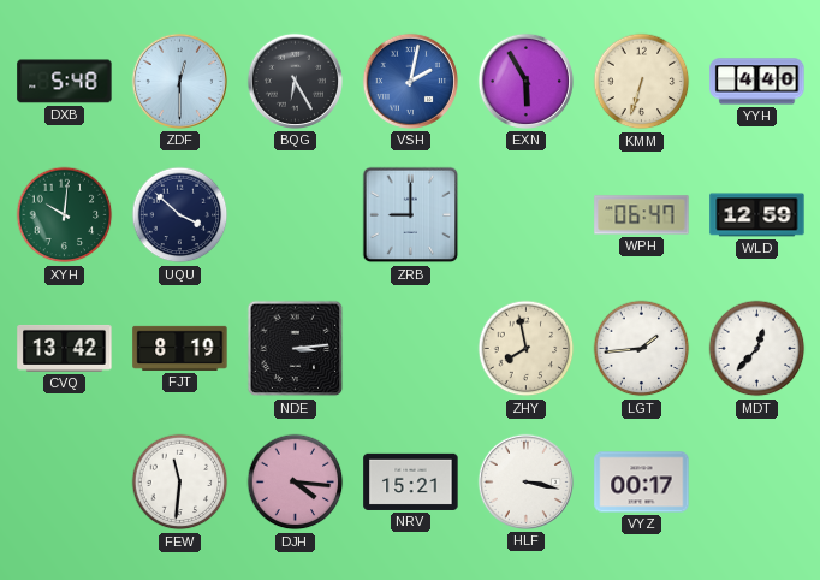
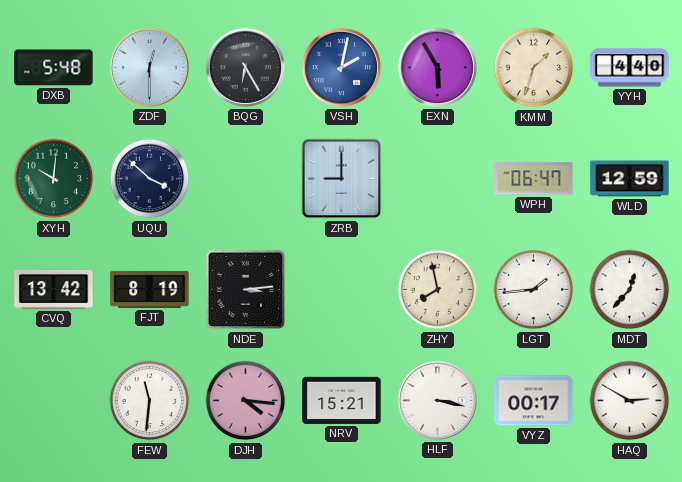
KMM: 6:33 -> 1:33
HAQ: none -> 2:50
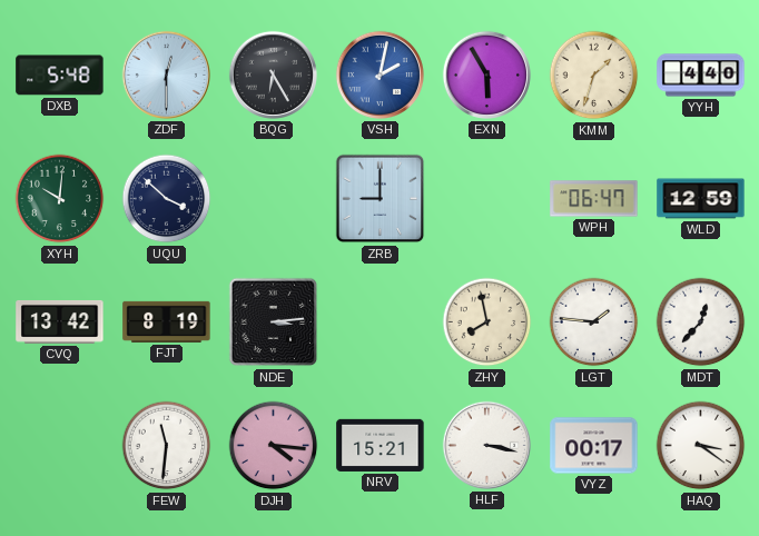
LGT: 1:44 -> 1:46
HAQ: 2:50 -> 3:21
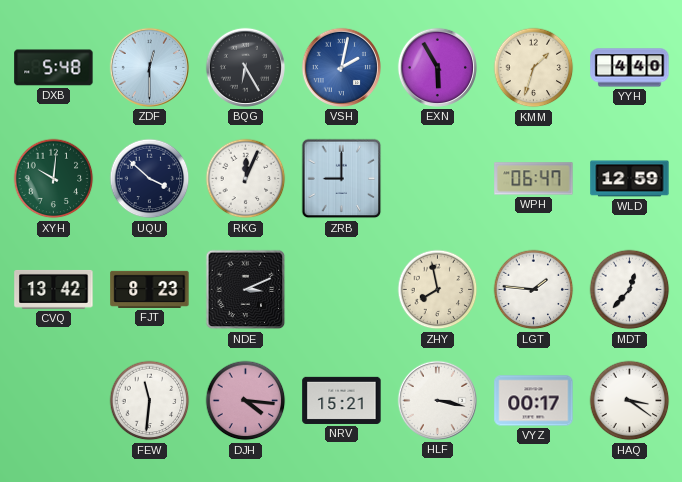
RKG: none -> 12:04
FJT: 8:19 -> 8:23
NDE: 3:14 -> 3:11
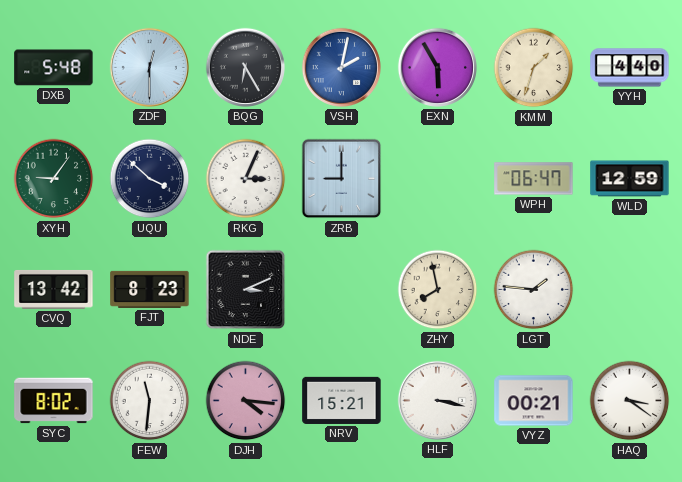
XYH: 10:01 -> 9:06
RKG: 12:04 -> 3:04
MDT: 12:37 -> none
SYC: none -> 8:02
VYZ: 00:17 -> 00:21
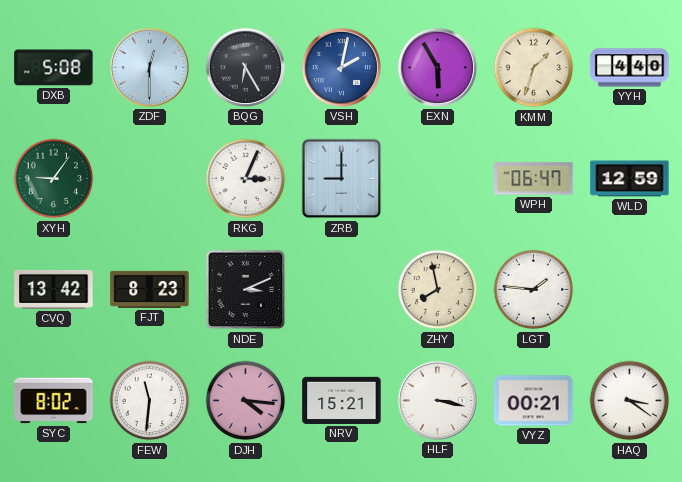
DXB: 5:48 -> 5:08
UQU: 3:52 -> none
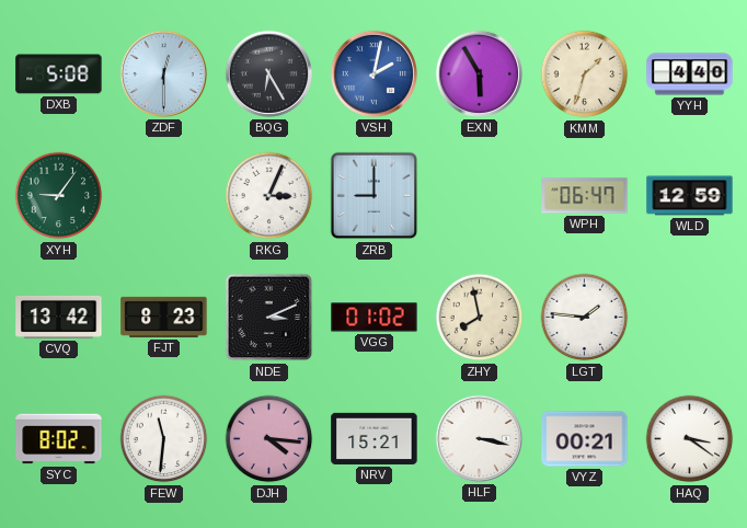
VGG: none -> 01:02
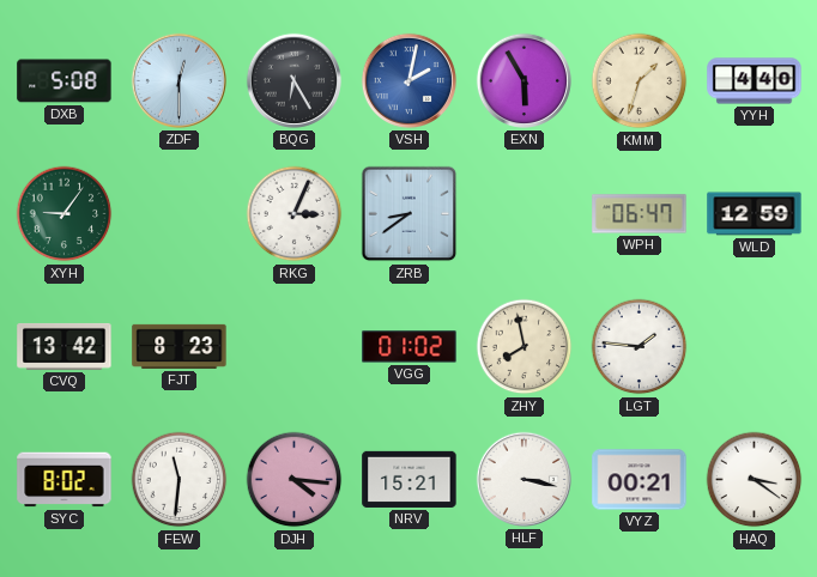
ZRB: 9:00 -> 8:39
NDE: 3:11 -> none
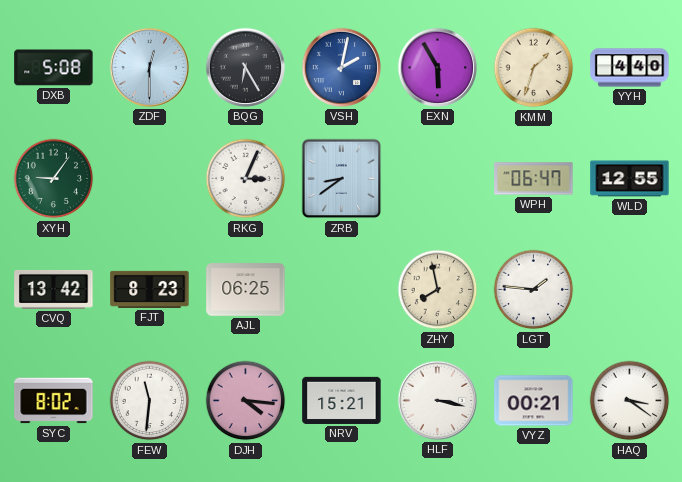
WLD: 12:59 -> 12:55
AJL: none -> 06:25
VGG: 01:02 -> none
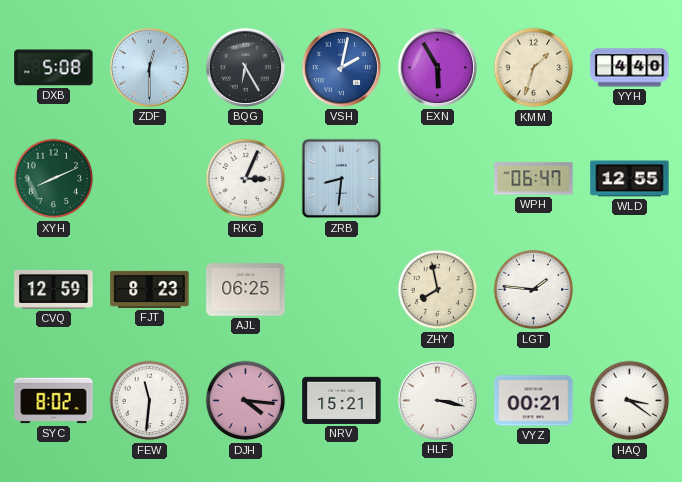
XYH: 9:06 -> 8:11
ZRB: 8:39 -> 8:31
CVQ: 13:42 -> 12:59
